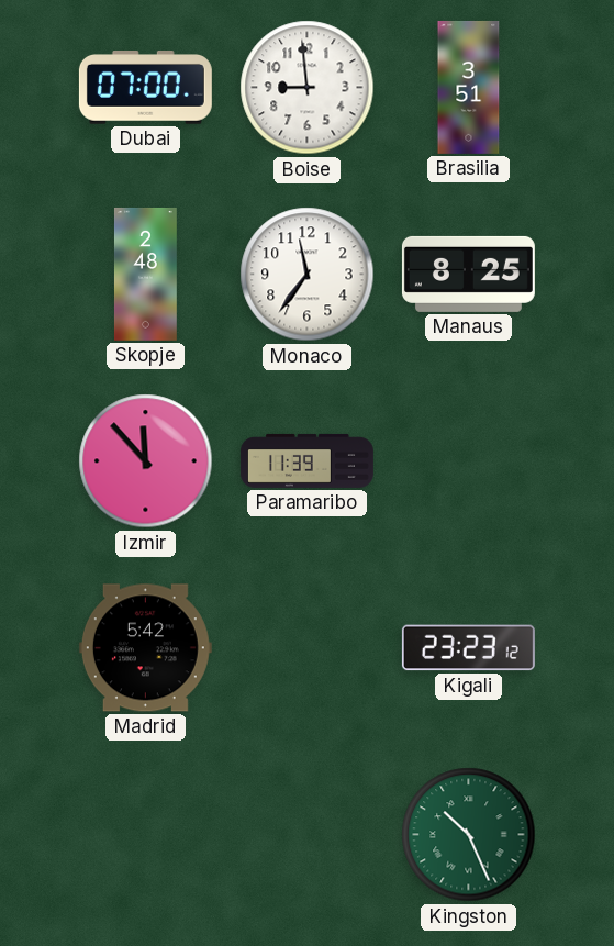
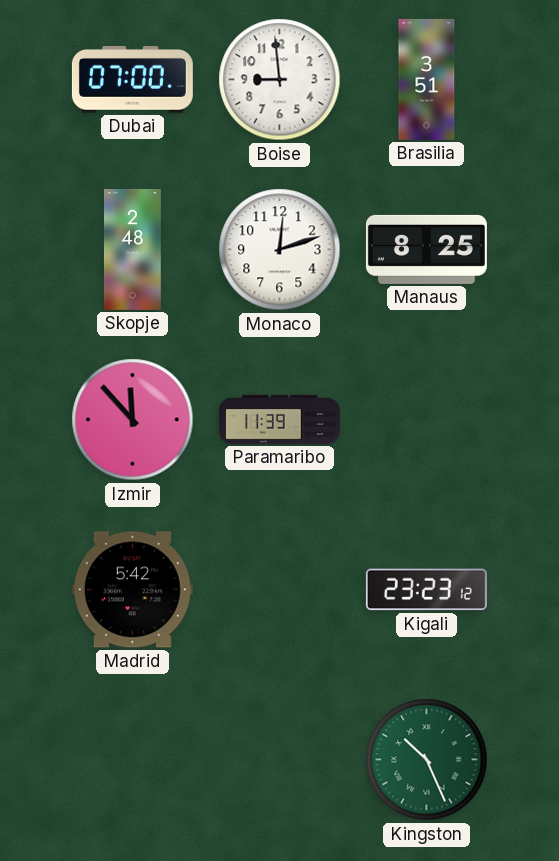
Monaco: 11:36 -> 12:12
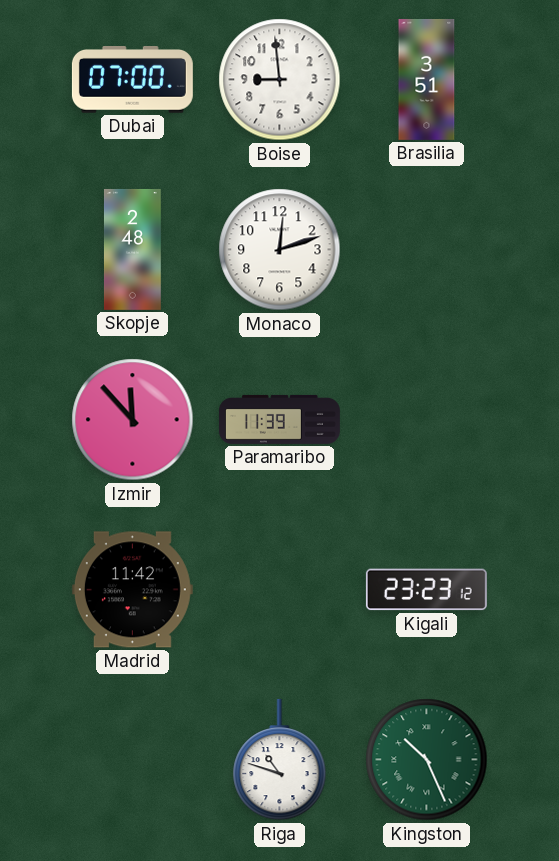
Manaus: 8:25 -> none
Madrid: 5:42 -> 11:42
Riga: none -> 10:48
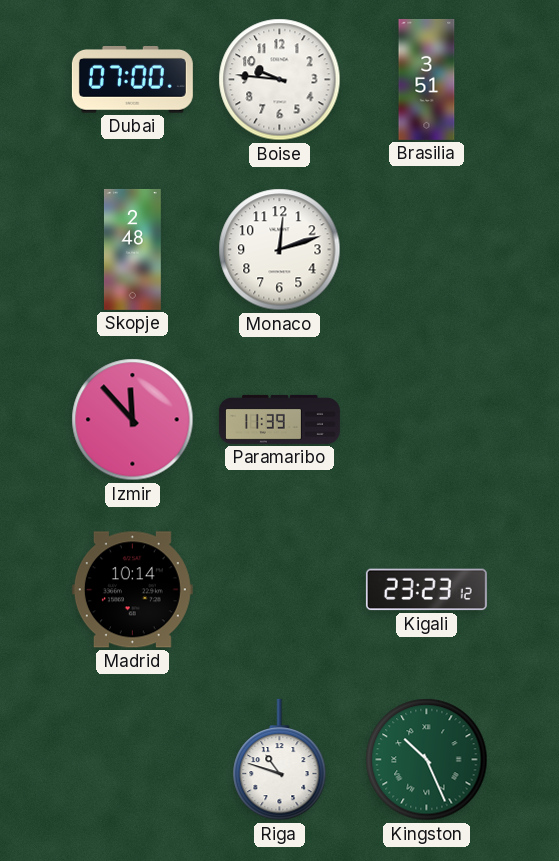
Boise: 8:59 -> 9:46
Madrid: 11:42 -> 10:14
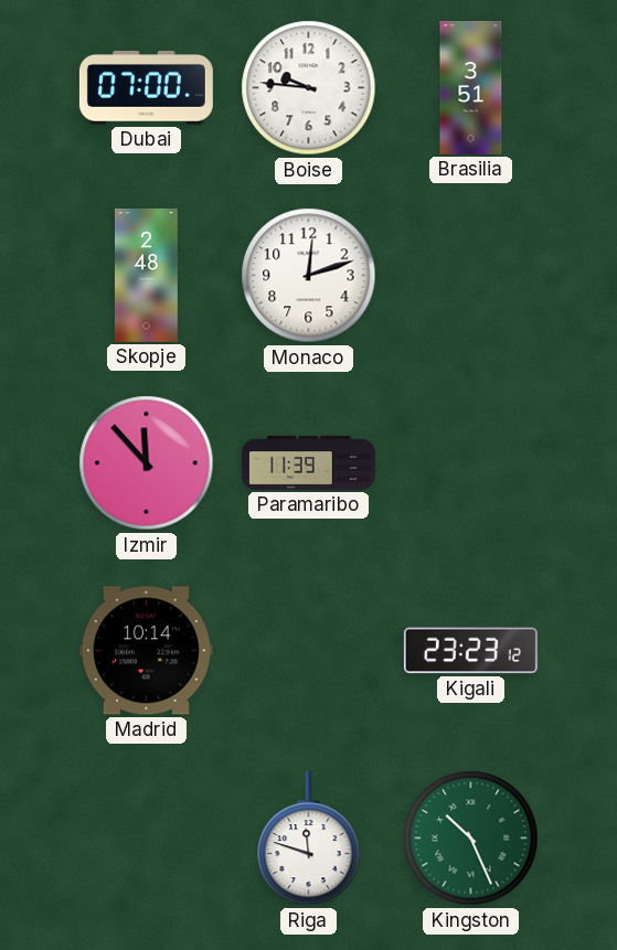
Riga: 10:48 -> 11:48
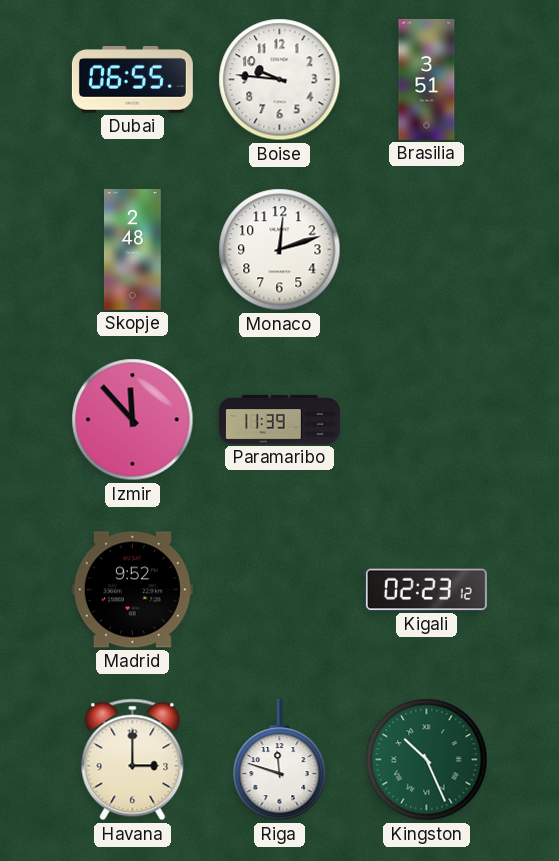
Dubai: 07:00 -> 06:55
Madrid: 10:14 -> 9:52
Kigali: 23:23 -> 02:23
Havana: none -> 3:00
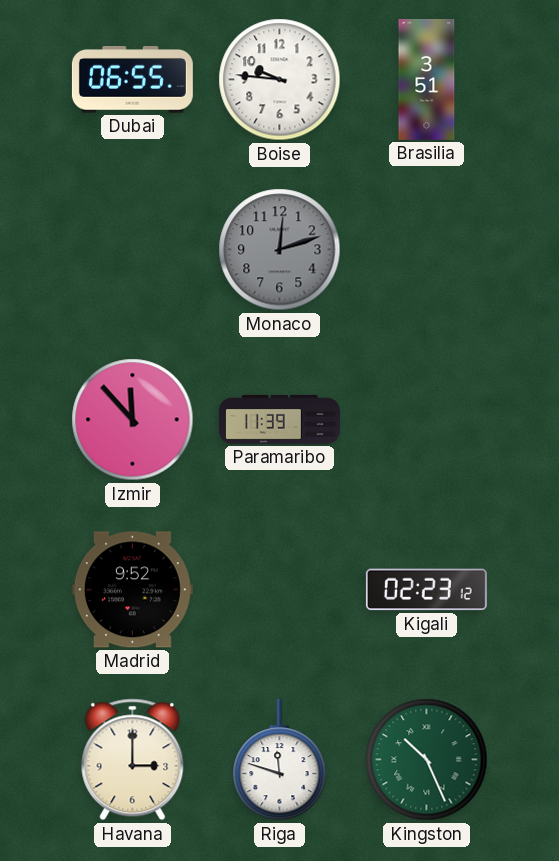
Skopje: 2:48 -> none
Monaco dial: white -> grey
